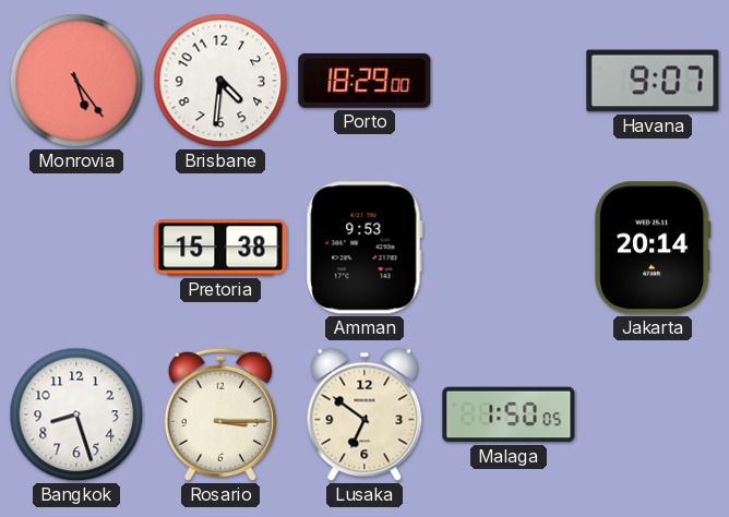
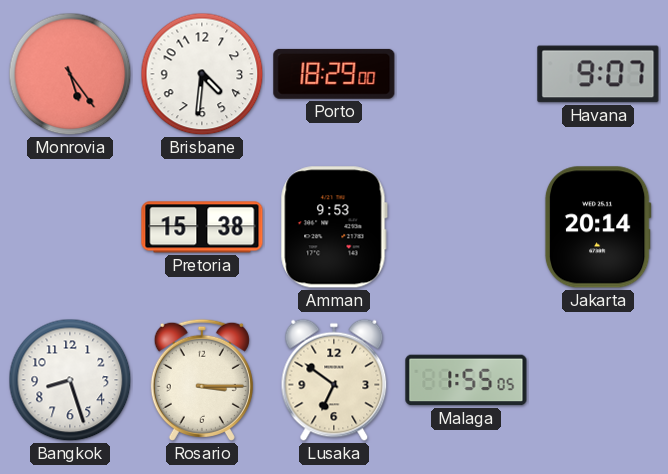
Malaga: 1:50 -> 1:55
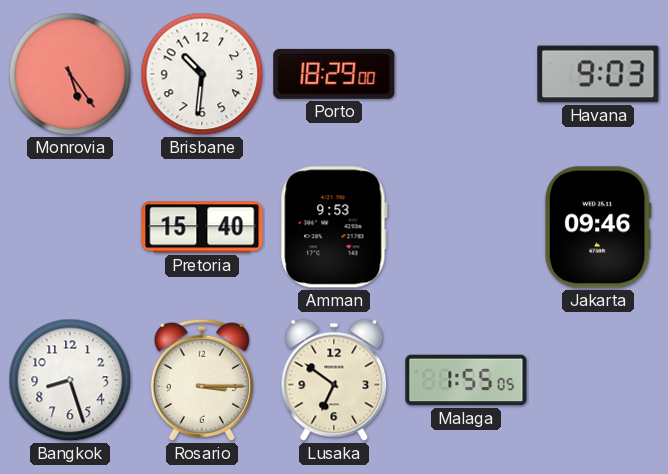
Brisbane: 4:31 -> 10:31
Havana: 9:07 -> 9:03
Pretoria: 15:38 -> 15:40
Jakarta: 20:14 -> 09:46
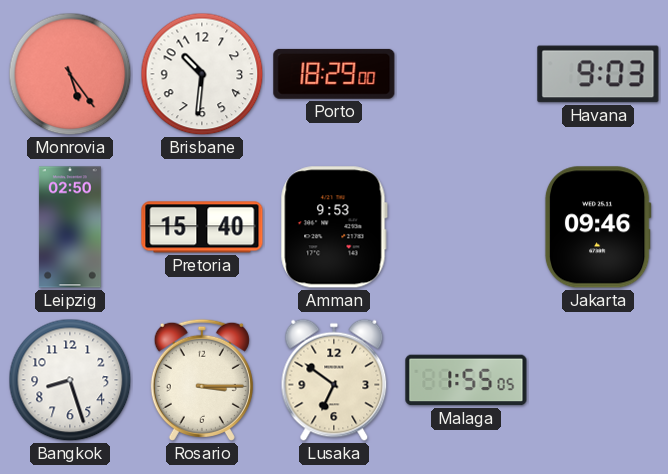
Leipzig: none -> 02:50
